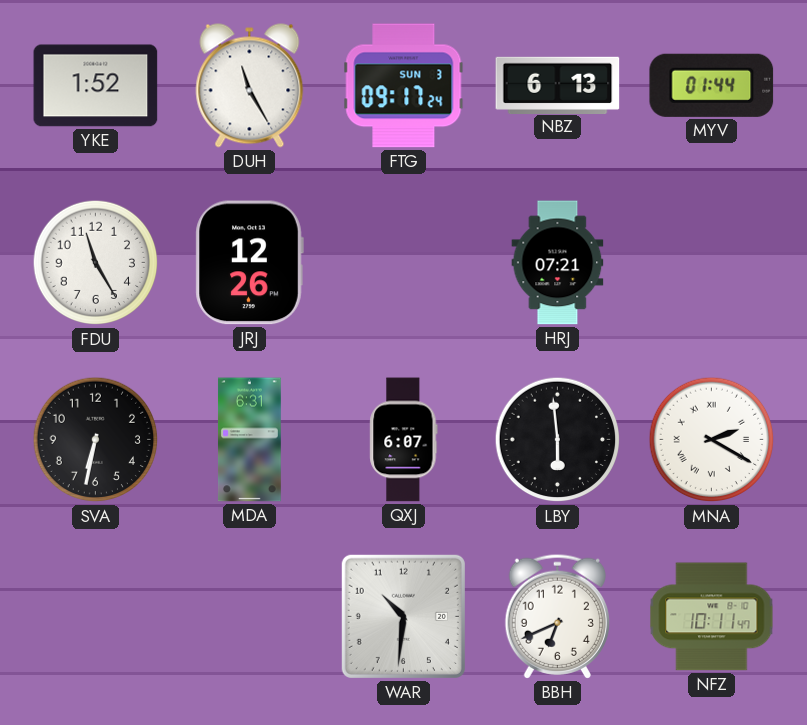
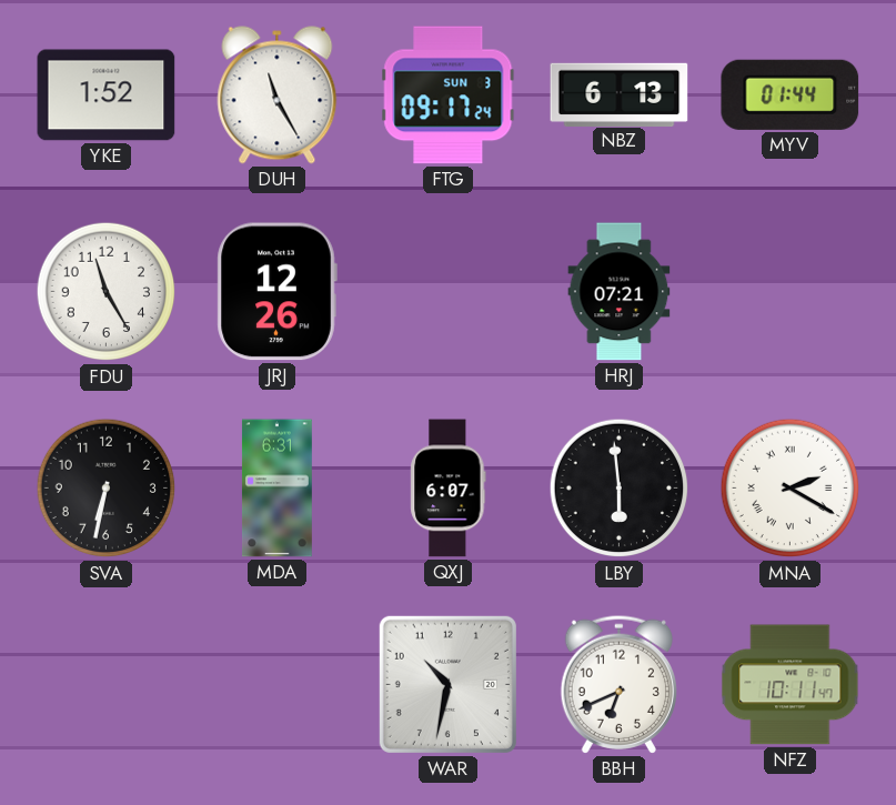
WAR: 10:31 -> 10:32
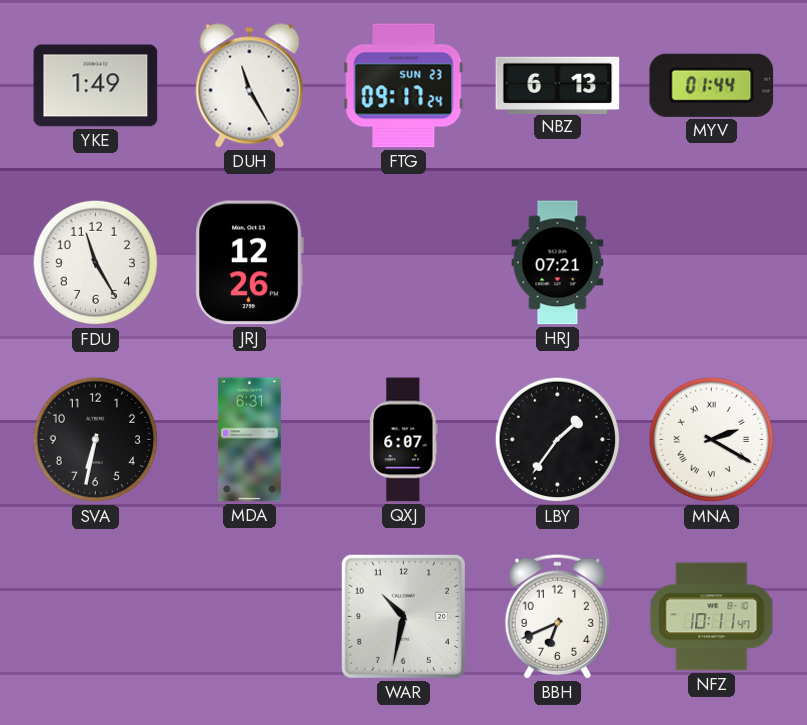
YKE: 1:52 -> 1:49
FTG date: SUN 3 -> SUN 23
LBY: 5:59 -> 1:36
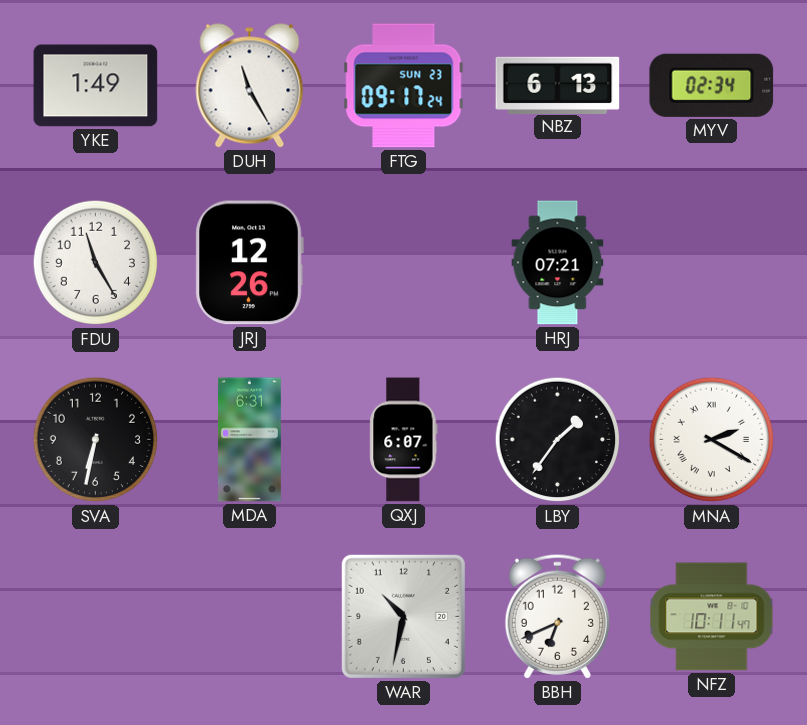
MYV: 01:44 -> 02:34
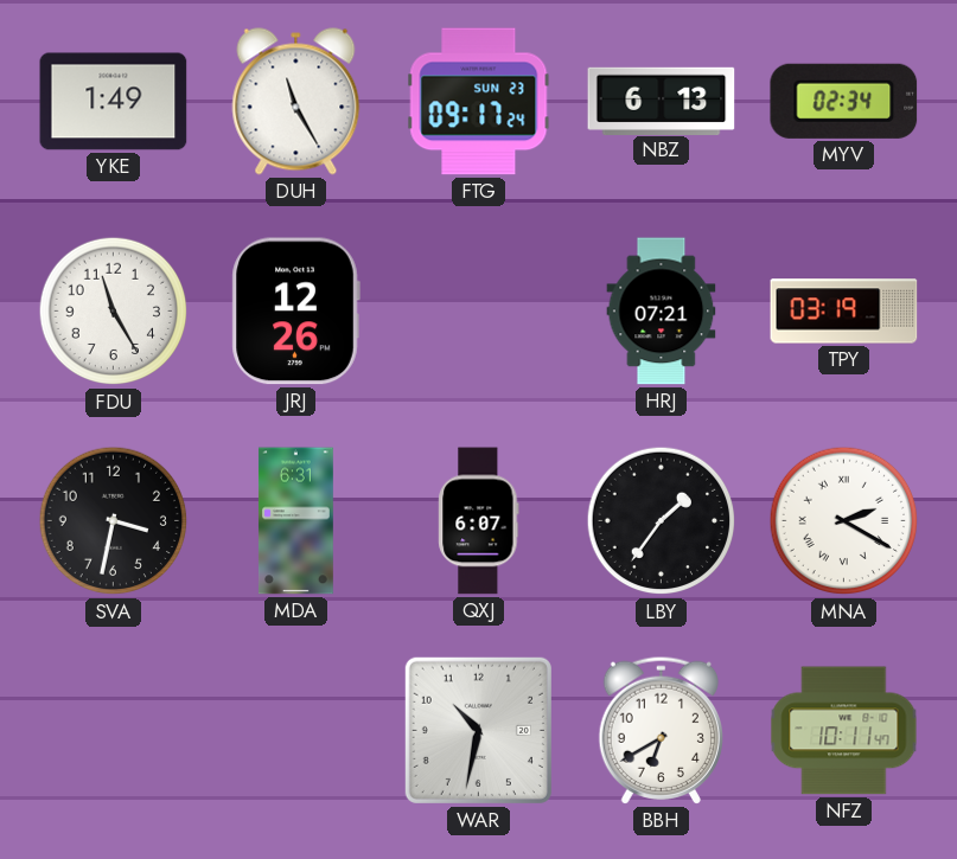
TPY: none -> 03:19
SVA: 6:32 -> 3:32
BBH: 6:41 -> 6:40
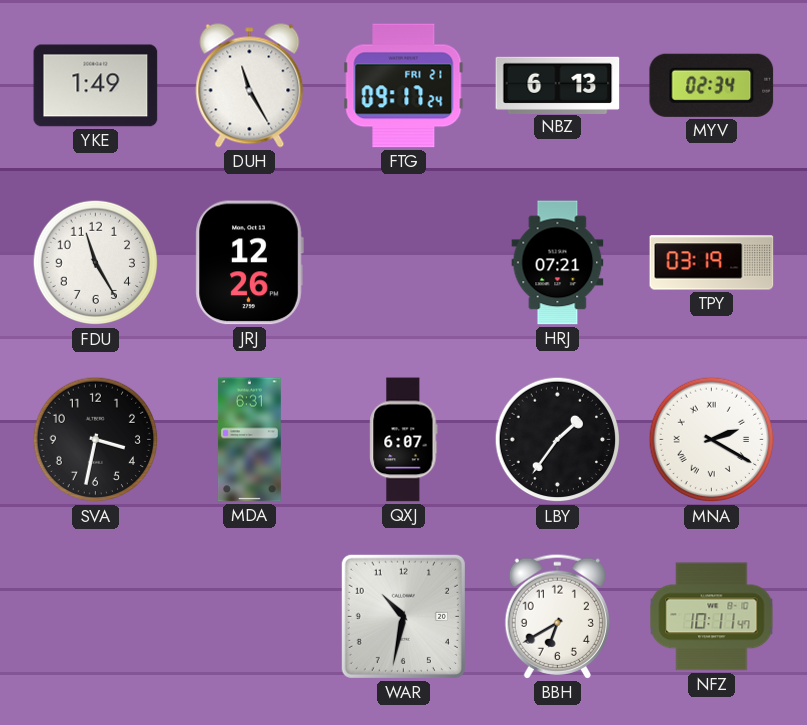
FTG date: SUN 23 -> FRI 21
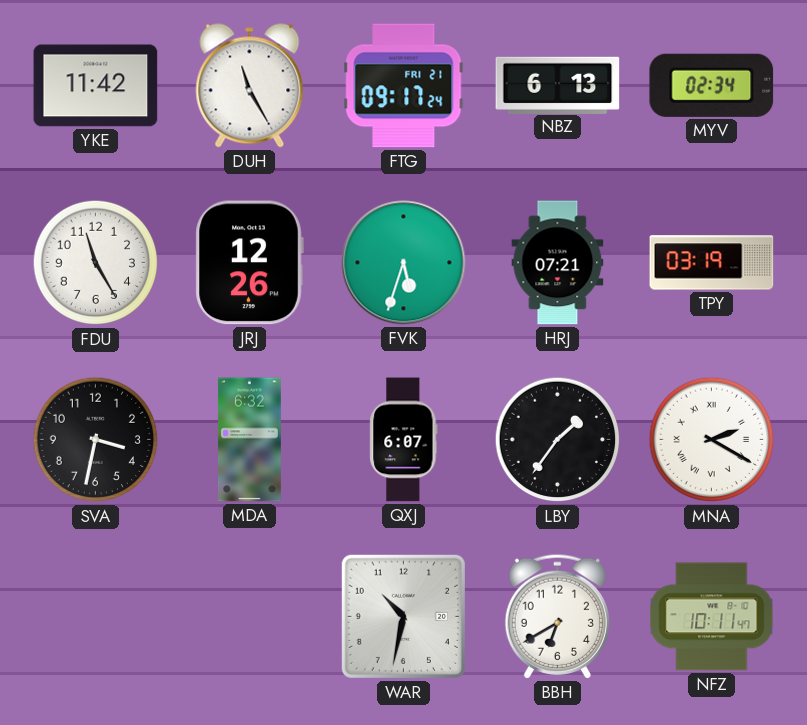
YKE: 1:49 -> 11:42
FVK: none -> 5:33
MDA: 6:31 -> 6:32
